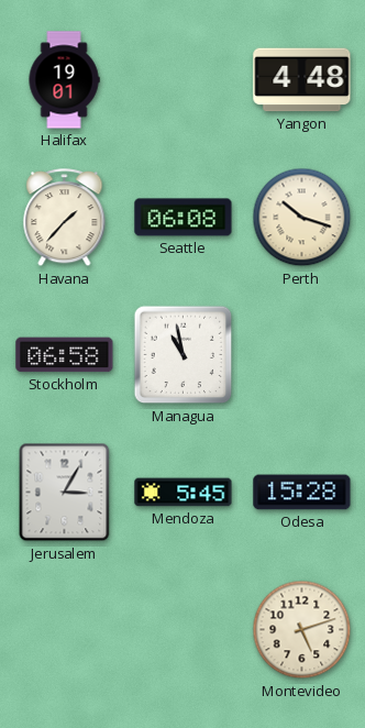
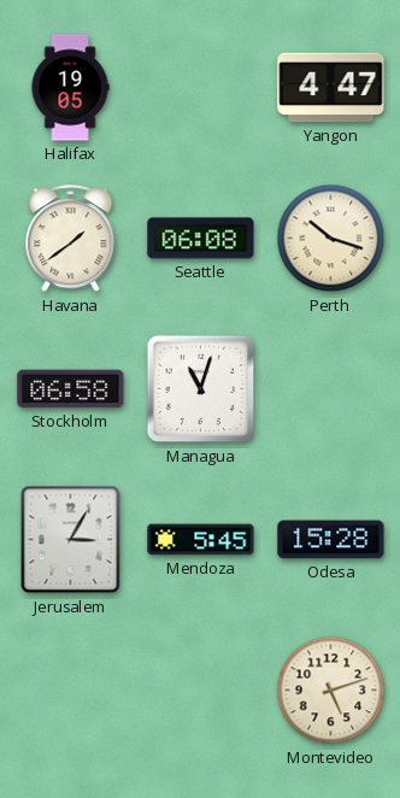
Halifax: 19:01 -> 19:05
Yangon: 4:48 -> 4:47
Havana: 1:37 -> 1:39
Managua: 10:58 -> 11:03
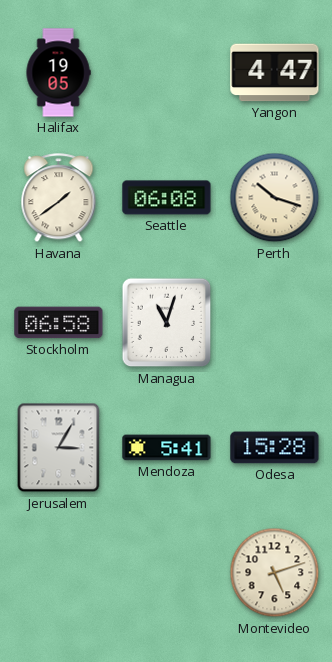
Mendoza: 5:45 -> 5:41
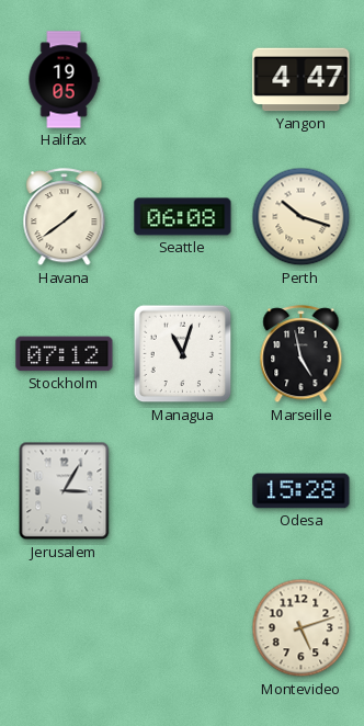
Stockholm: 06:58 -> 07:12
Marseille: none -> 4:58
Mendoza: 5:41 -> none
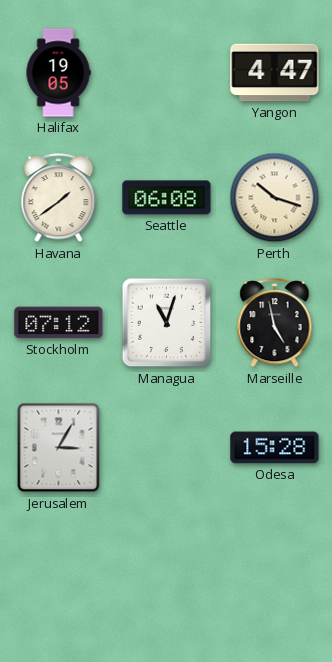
Montevideo: 5:12 -> none
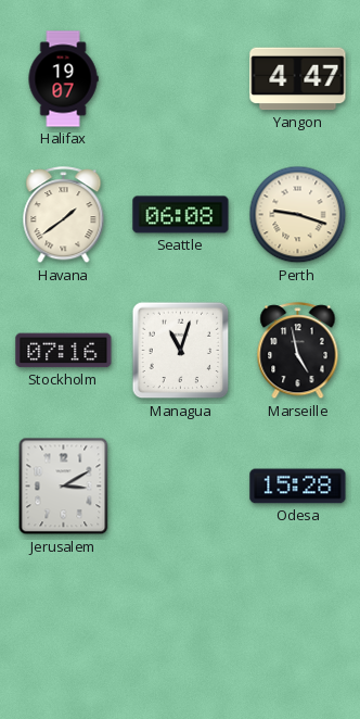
Halifax: 19:05 -> 19:07
Perth: 10:18 -> 9:18
Stockholm: 07:12 -> 07:16
Jerusalem: 3:05 -> 3:10
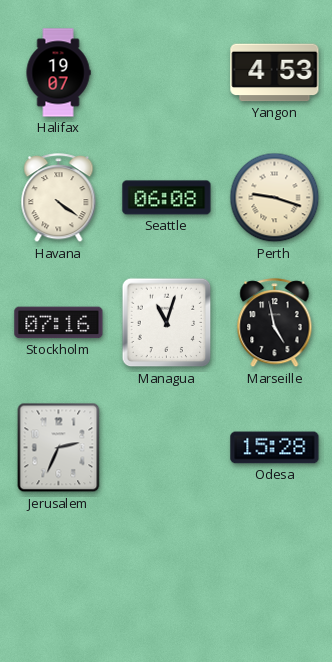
Yangon: 4:47 -> 4:53
Havana: 1:39 -> 4:21
Jerusalem: 3:10 -> 2:34
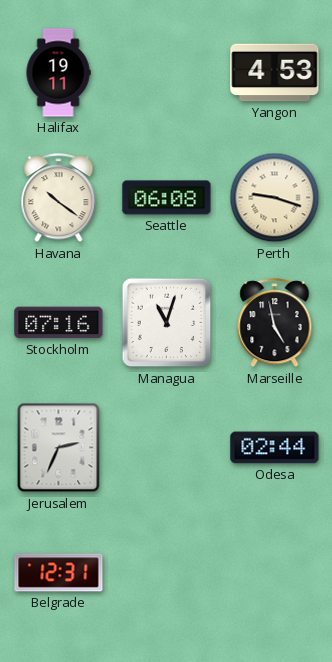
Halifax: 19:07 -> 19:11
Havana: 4:21 -> 10:21
Odesa: 15:28 -> 02:44
Belgrade: none -> 12:31
